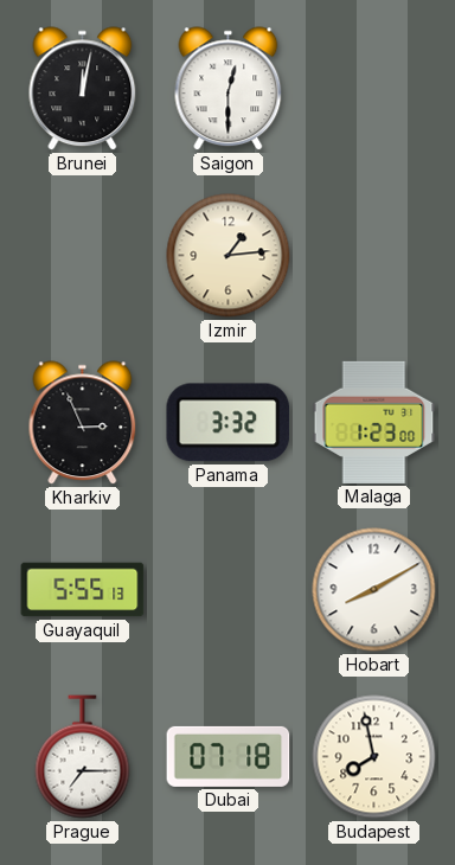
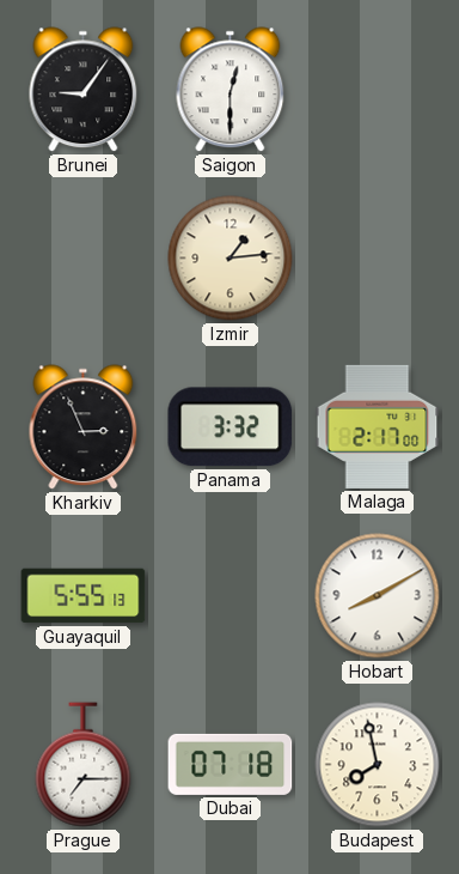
Brunei: 12:02 -> 9:06
Malaga: 1:23 -> 2:17
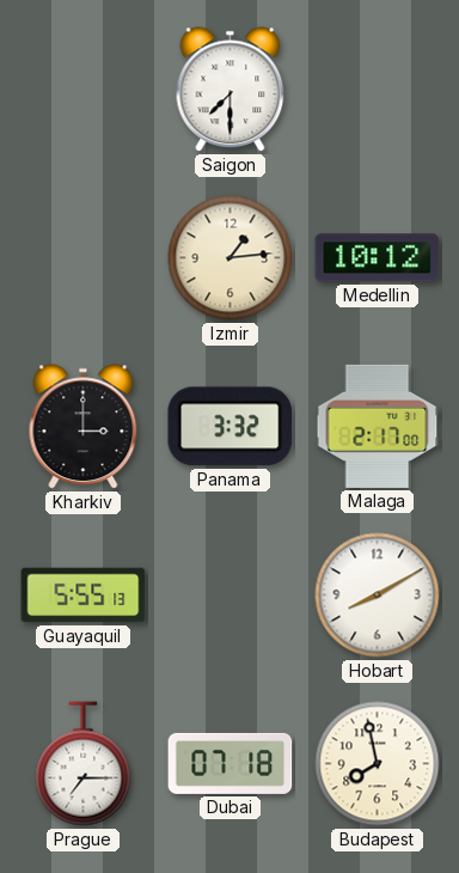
Brunei: 9:06 -> none
Saigon: 12:30 -> 7:30
Medellin: none -> 10:12
Kharkiv: 2:56 -> 3:00
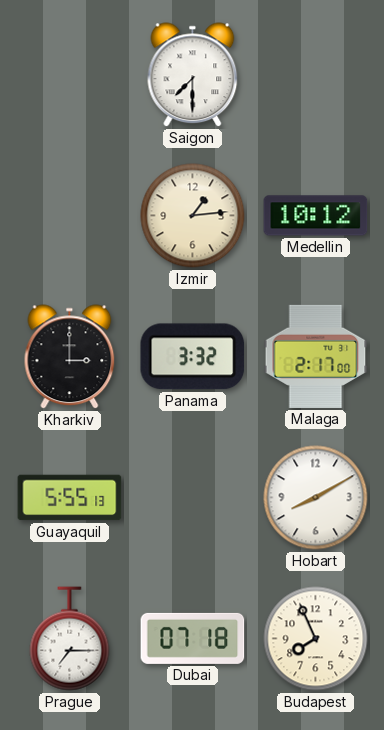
Budapest: 7:58 -> 7:56
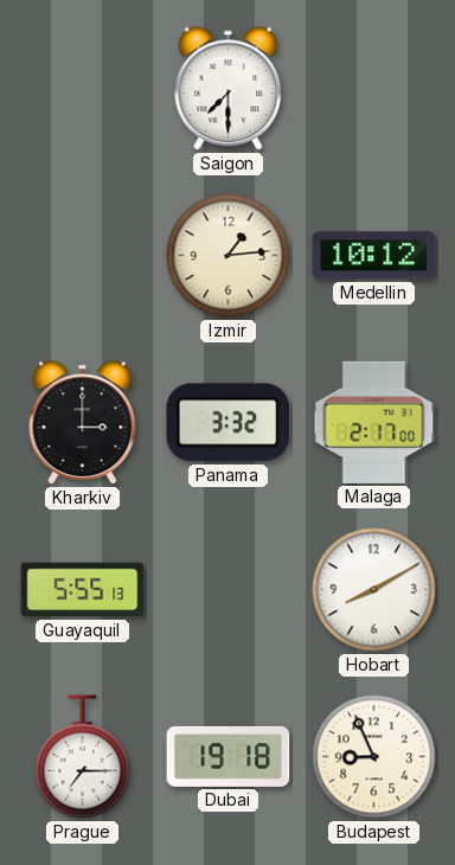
Dubai: 07:18 -> 19:18
Budapest: 7:56 -> 8:56
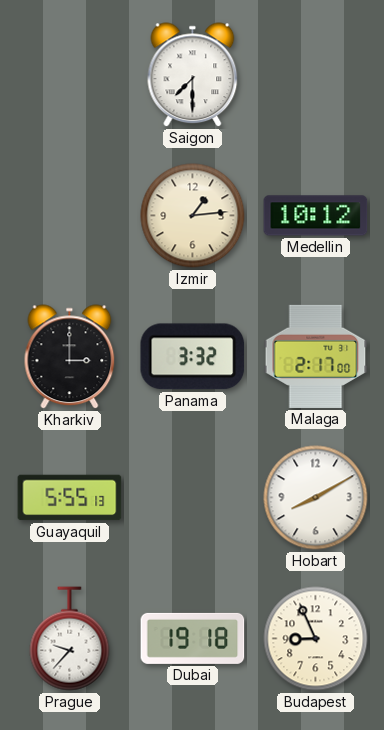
Prague: 7:15 -> 9:37
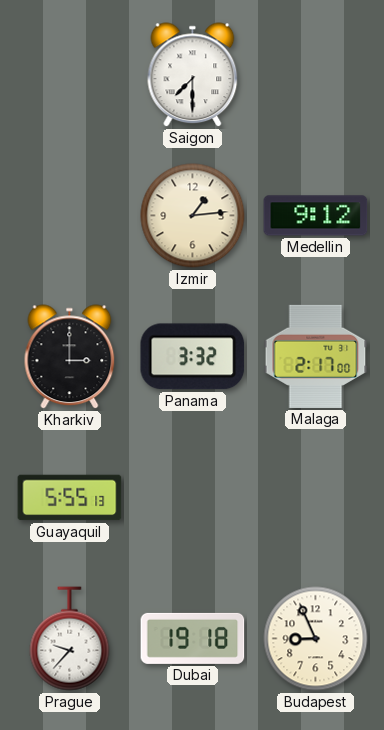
Medellin: 10:12 -> 9:12
Hobart: 8:10 -> none
